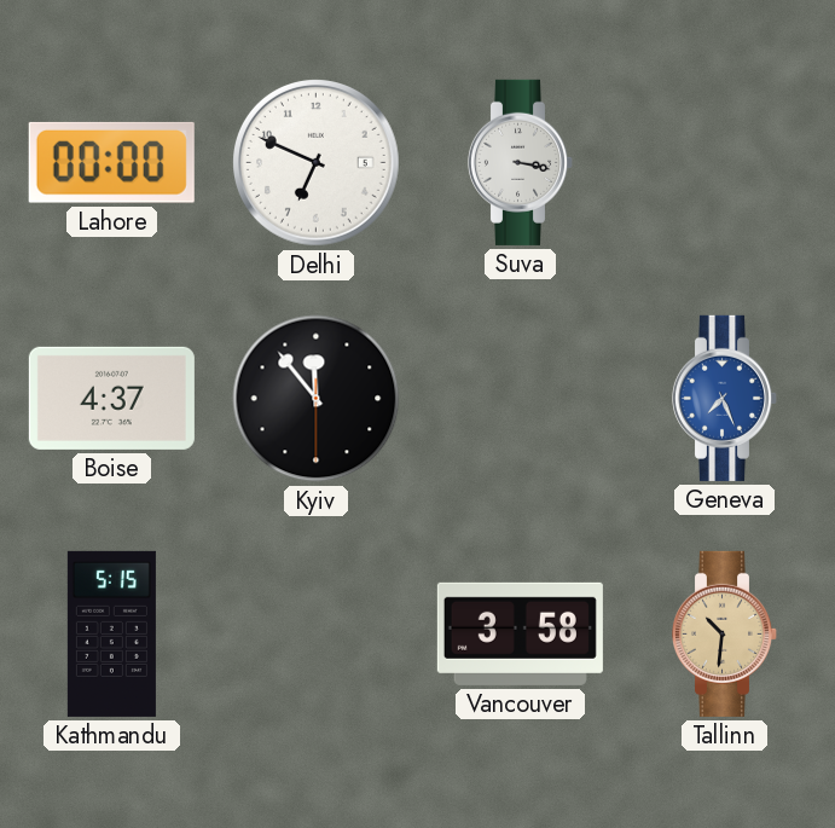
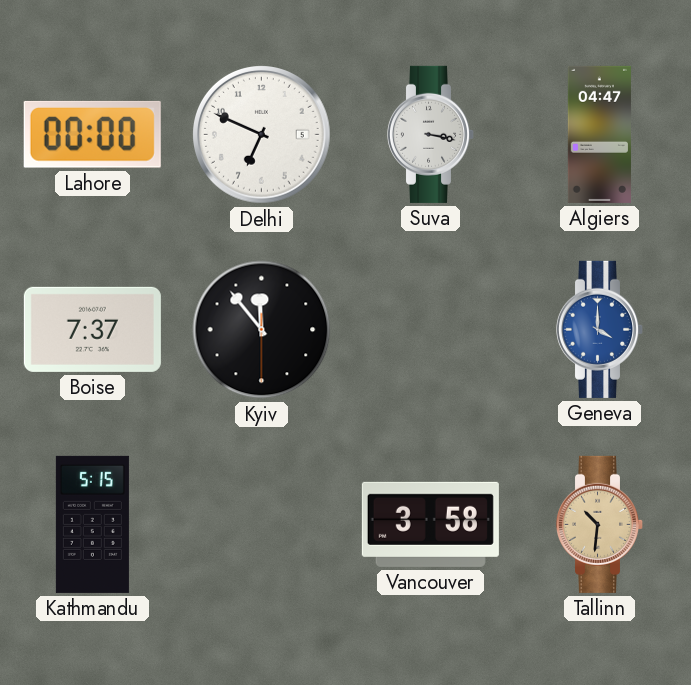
Algiers: none -> 04:47
Boise: 4:37 -> 7:37
Geneva: 7:26 -> 4:00
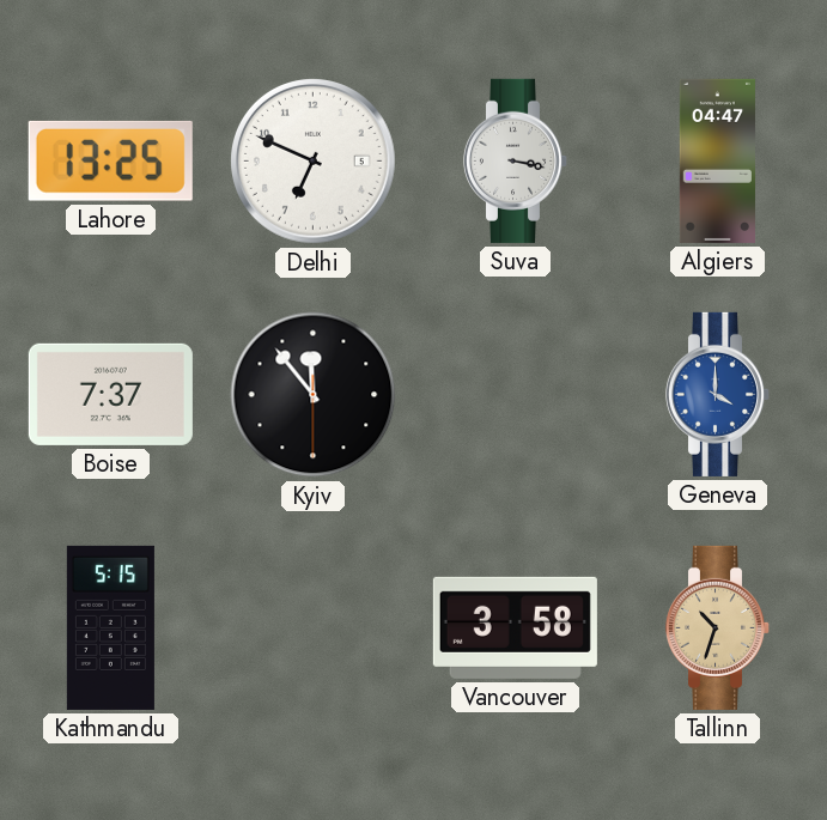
Lahore: 00:00 -> 13:25
Tallinn: 10:31 -> 10:33
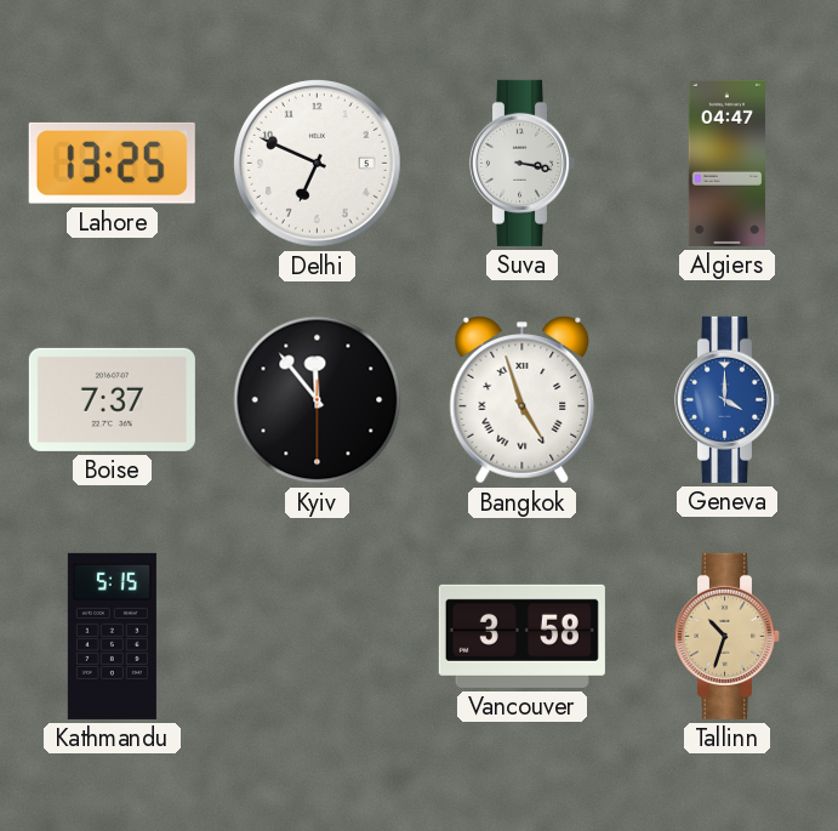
Bangkok: none -> 4:57
